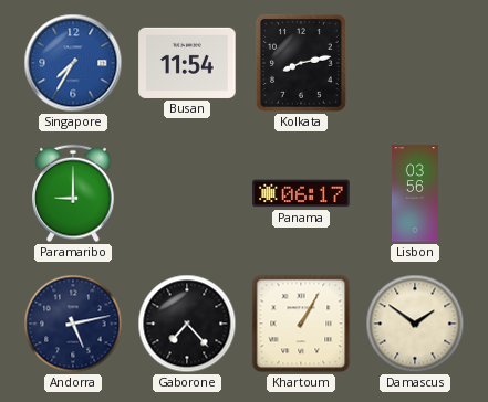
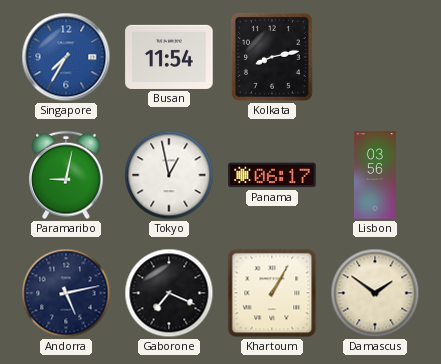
Paramaribo: 9:00 -> 9:02
Tokyo: none -> 12:58
Gaborone: 7:23 -> 7:19
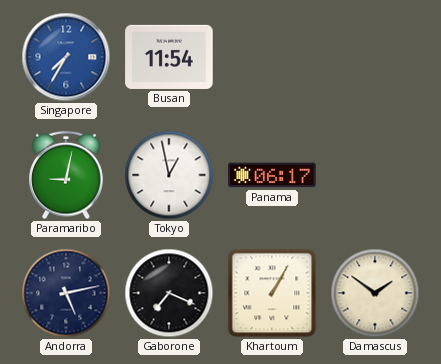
Kolkata: 8:13 -> none
Lisbon: 03:56 -> none
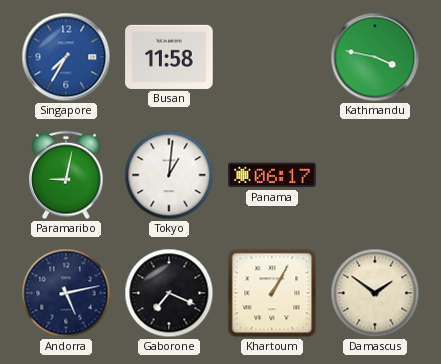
Busan: 11:54 -> 11:58
Kathmandu: none -> 3:47
Tokyo: 12:58 -> 1:01
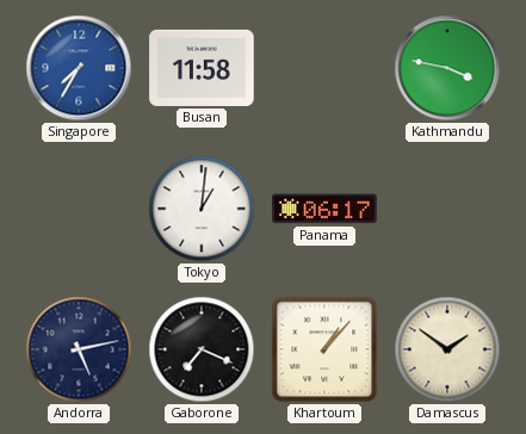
Paramaribo: 9:02 -> none
Khartoum: 1:05 -> 1:07
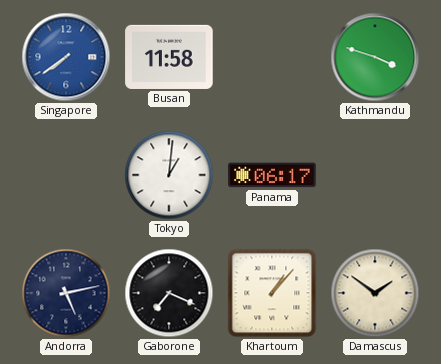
Singapore: 7:35 -> 7:39
Kathmandu: 3:47 -> 3:48
